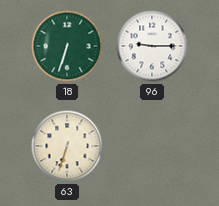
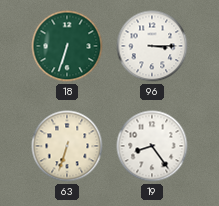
96: 9:15 -> 3:15
19: none -> 8:24
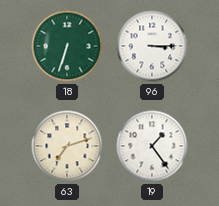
63: 6:33 -> 7:12
19: 8:24 -> 1:24
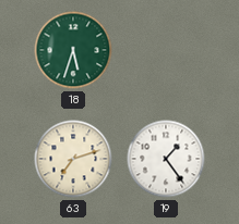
18: 6:33 -> 5:33
96: 3:15 -> none
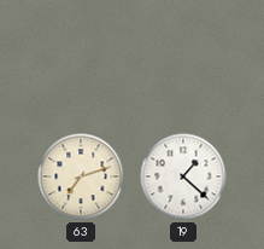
18: 5:33 -> none
19: 1:24 -> 1:22
